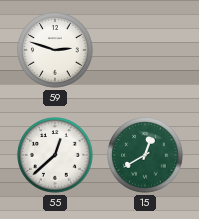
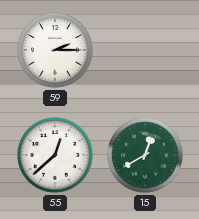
59: 2:48 -> 2:15
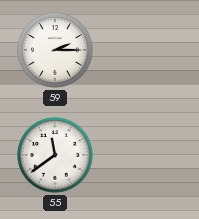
55: 12:38 -> 11:39
15: 12:40 -> none
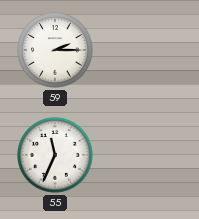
55: 11:39 -> 11:34
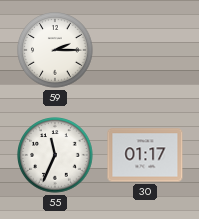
30: none -> 01:17
